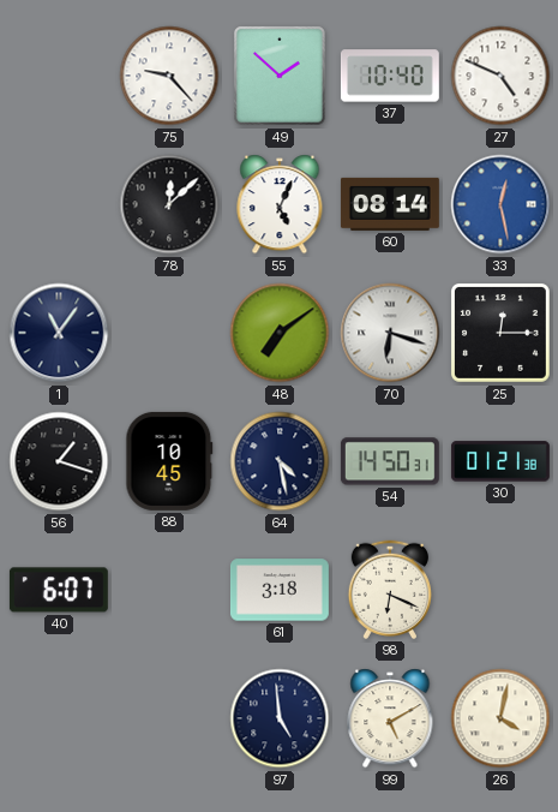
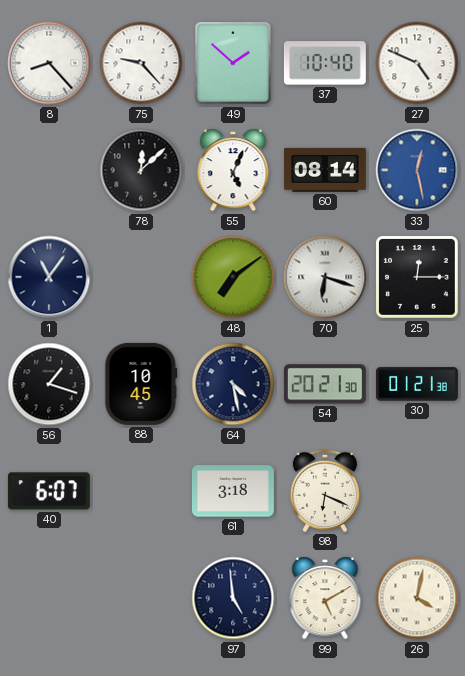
8: none -> 8:23
54: 14:50 -> 20:21
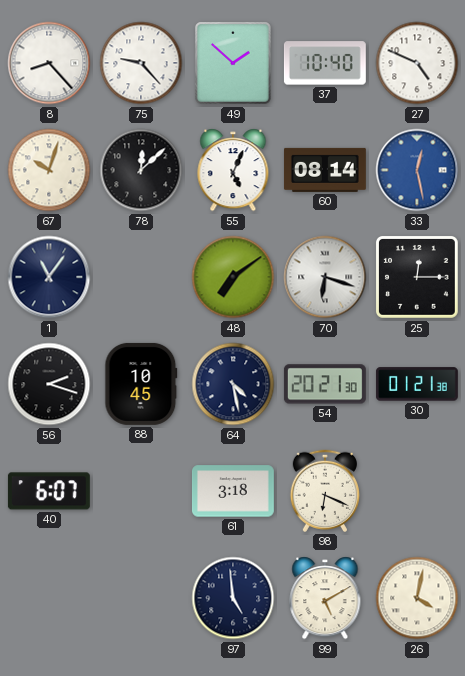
67: none -> 10:03
56: 1:18 -> 2:18
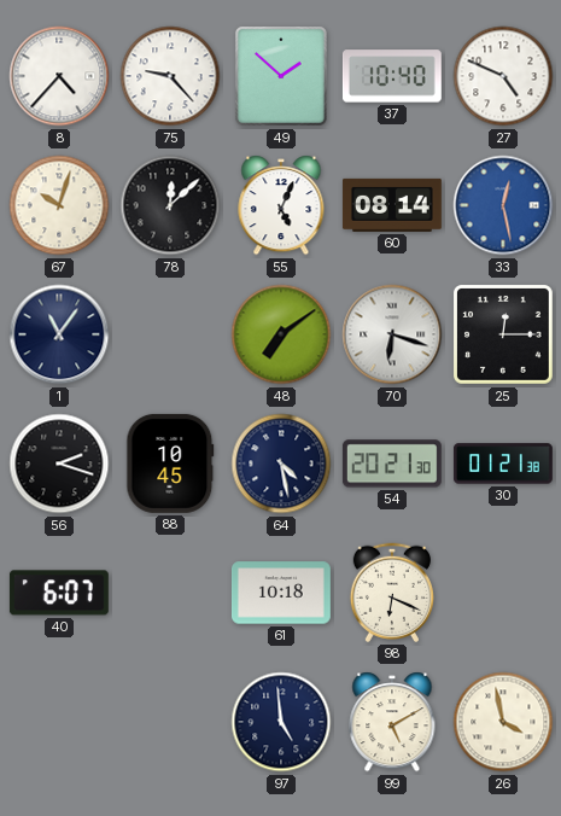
8: 8:23 -> 4:37
61: 3:18 -> 10:18
26: 4:02 -> 3:58
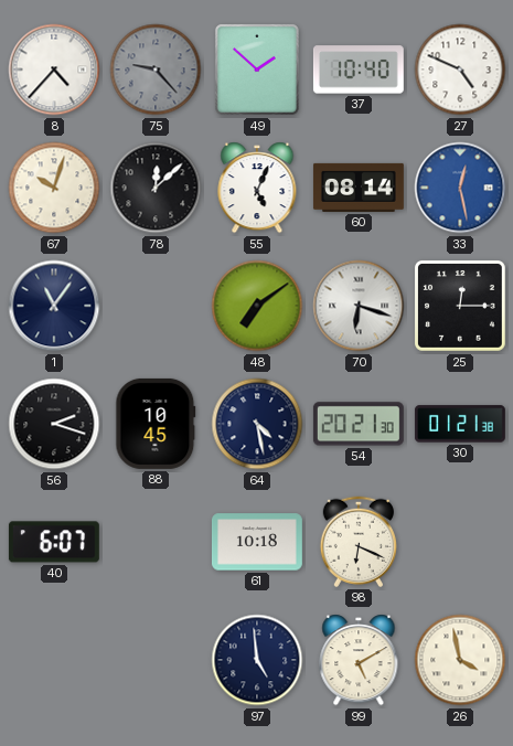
75 dial: white -> grey
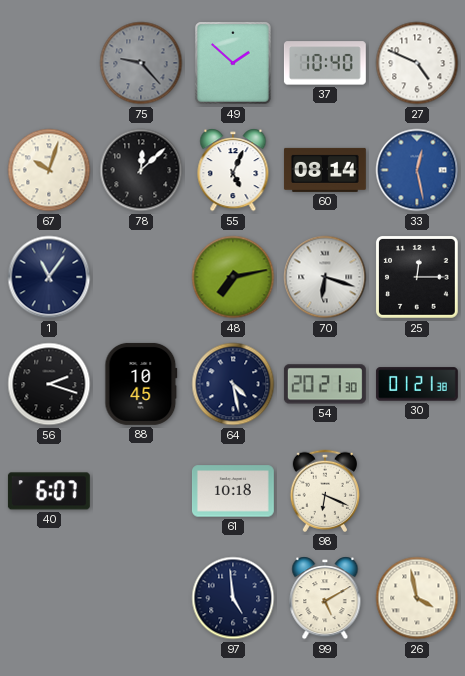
8: 4:37 -> none
48: 7:09 -> 7:13
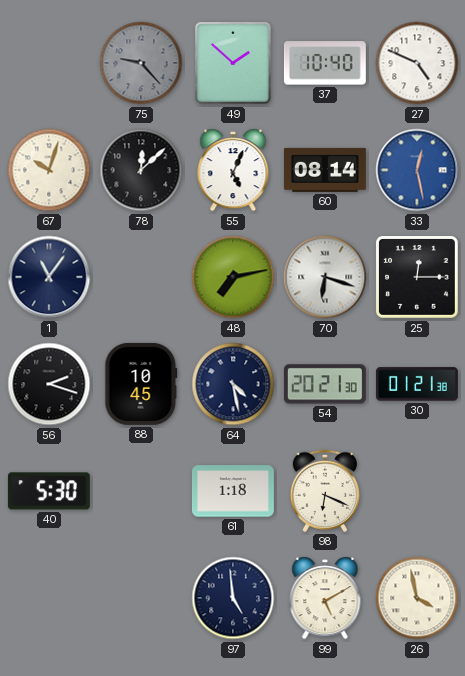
40: 6:07 -> 5:30
61: 10:18 -> 1:18
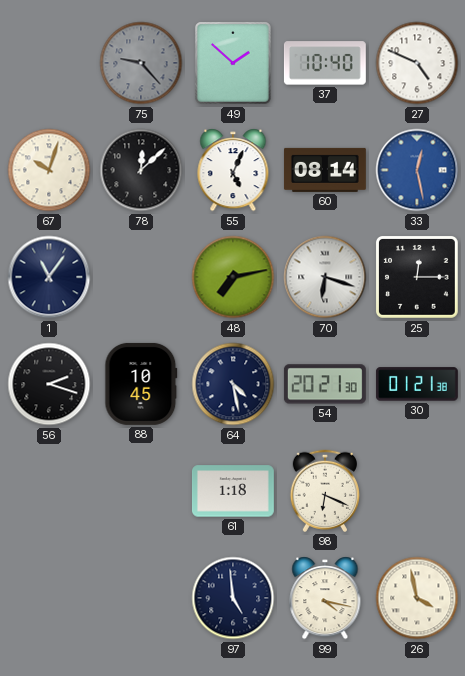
40: 5:30 -> none
99: 5:10 -> 4:17
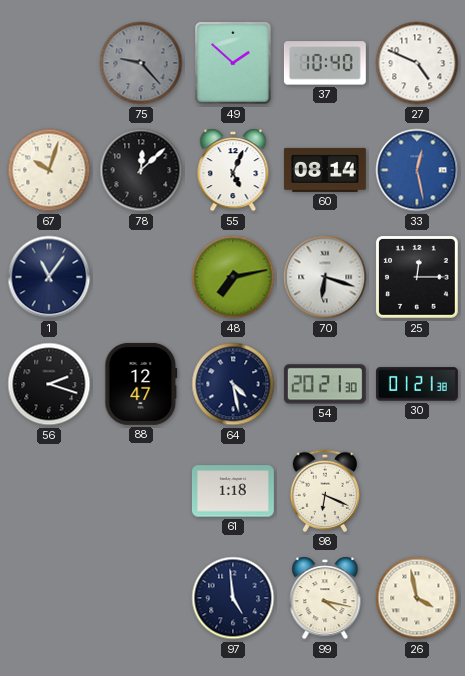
88: 10:45 -> 12:47
